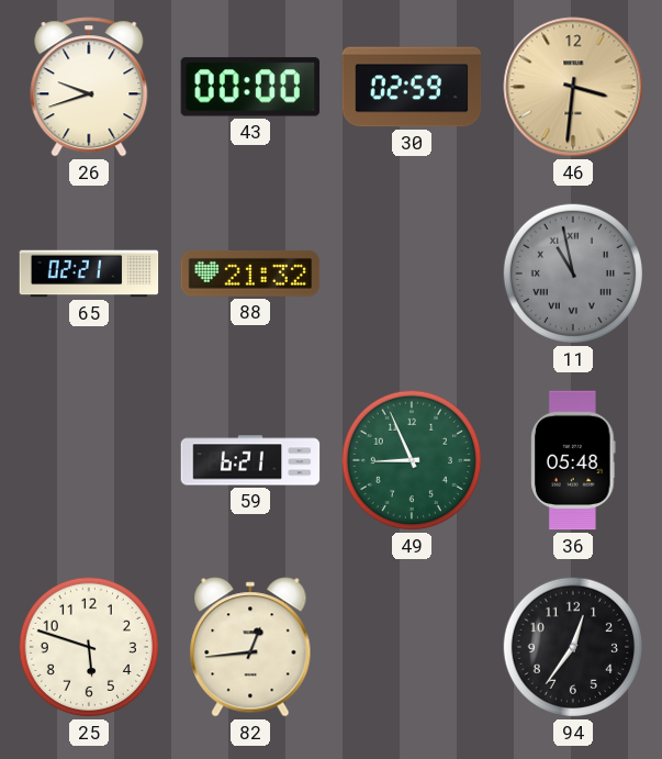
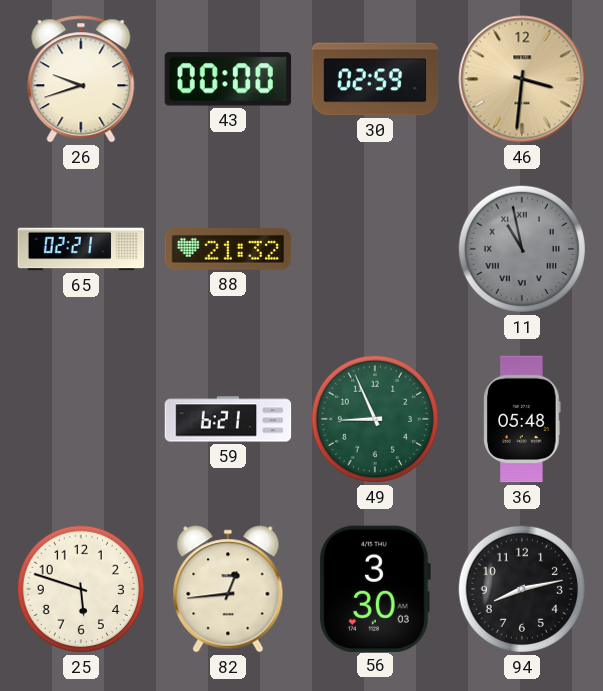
56: none -> 3:30
94: 12:36 -> 8:13
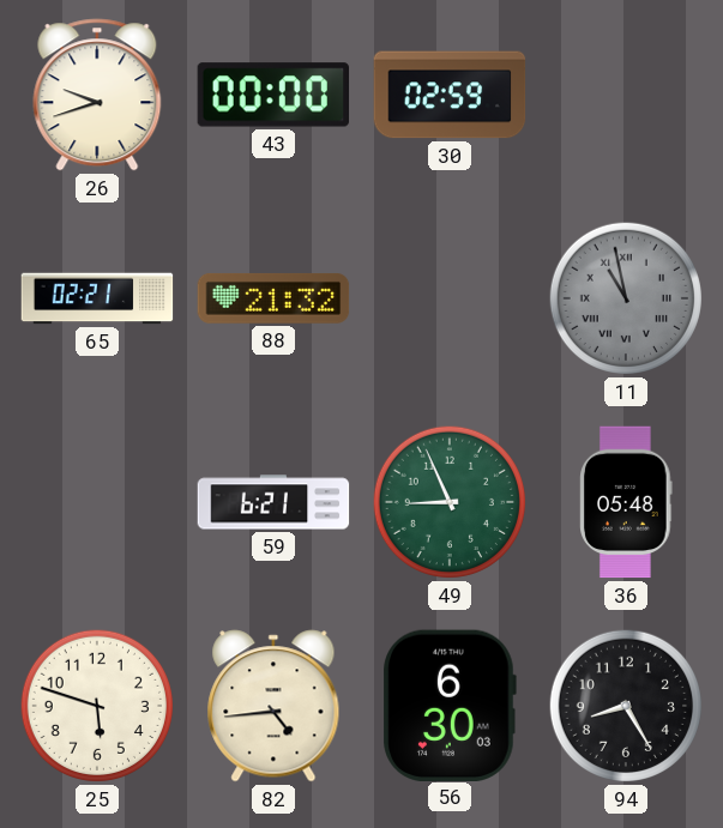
46: 3:31 -> none
82: 12:44 -> 4:44
56: 3:30 -> 6:30
94: 8:13 -> 8:25
